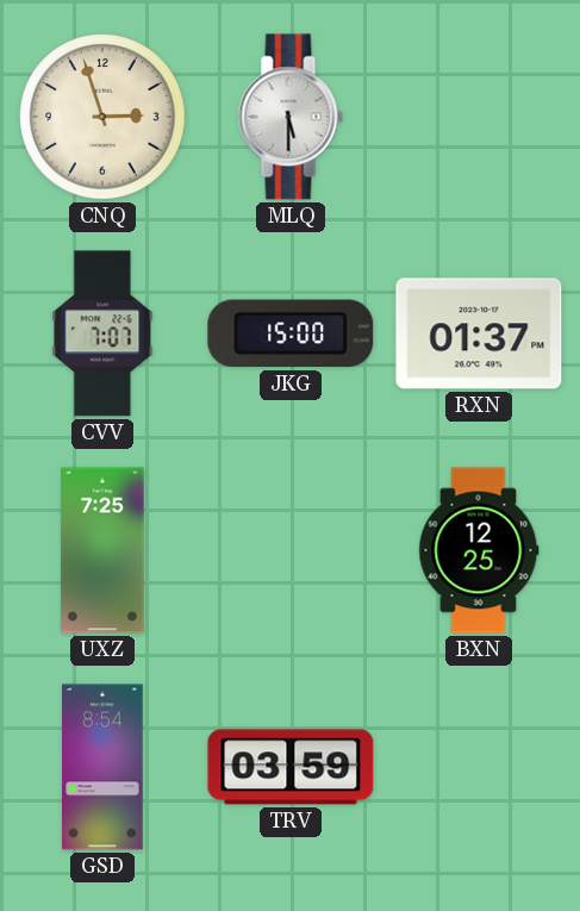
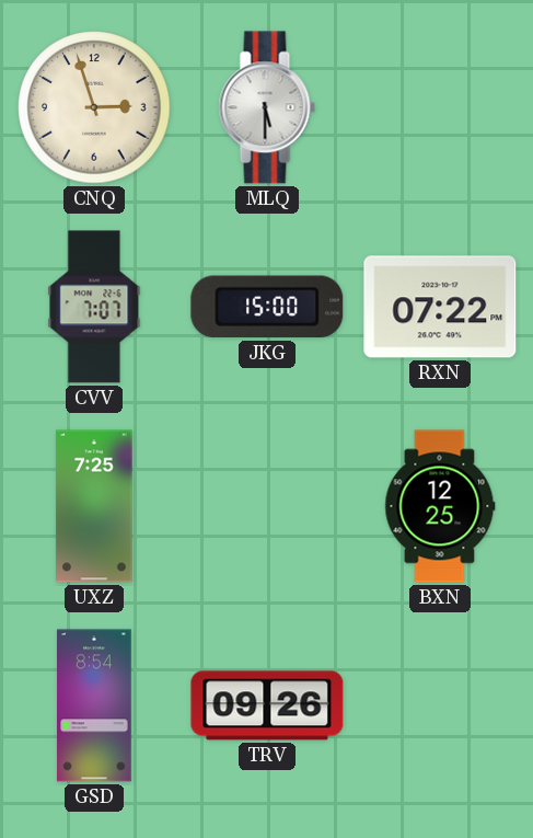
RXN: 01:37 -> 07:22
TRV: 03:59 -> 09:26
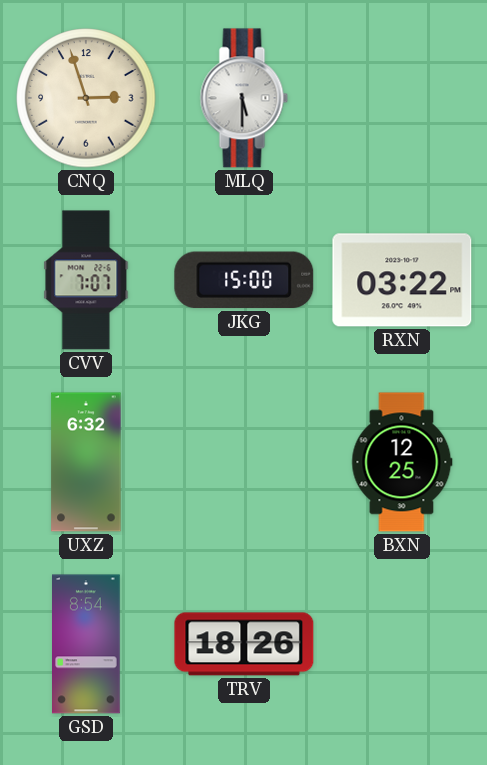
RXN: 07:22 -> 03:22
UXZ: 7:25 -> 6:32
TRV: 09:26 -> 18:26
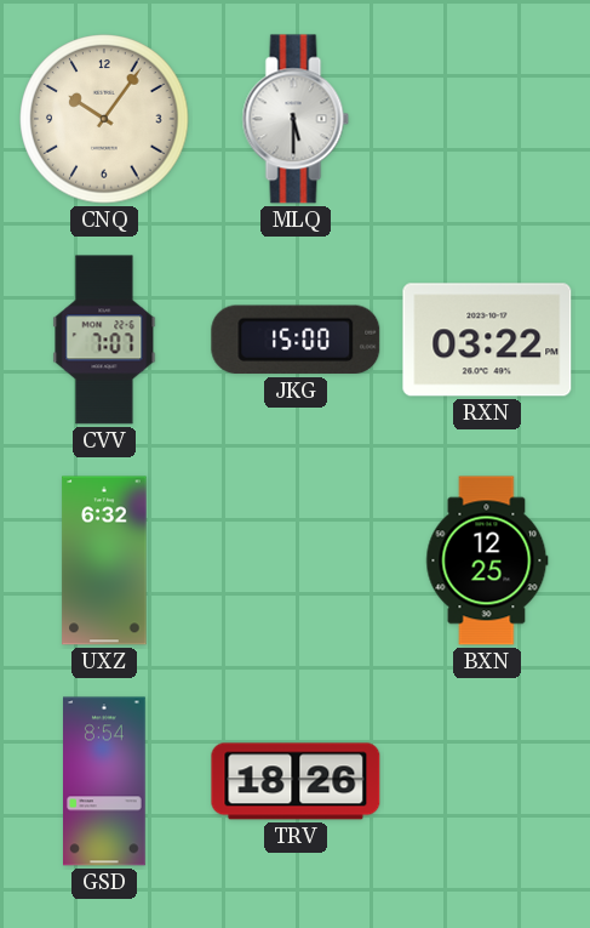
CNQ: 2:57 -> 10:06
